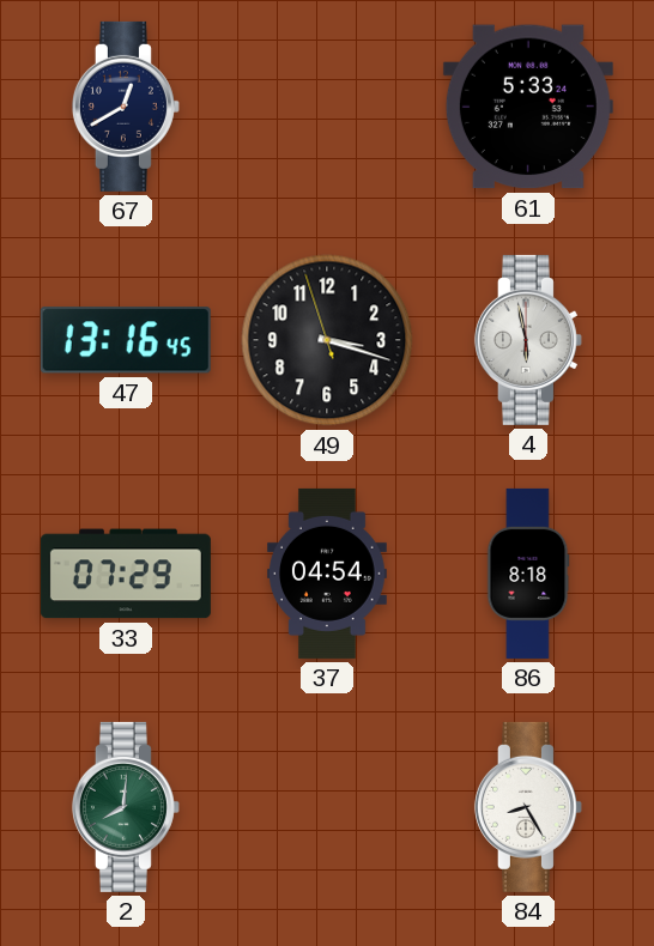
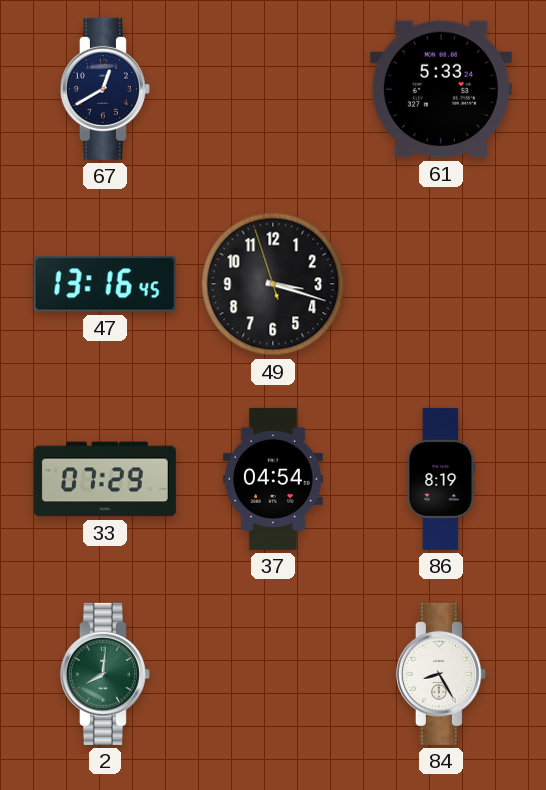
4: 5:58 -> none
86: 8:18 -> 8:19
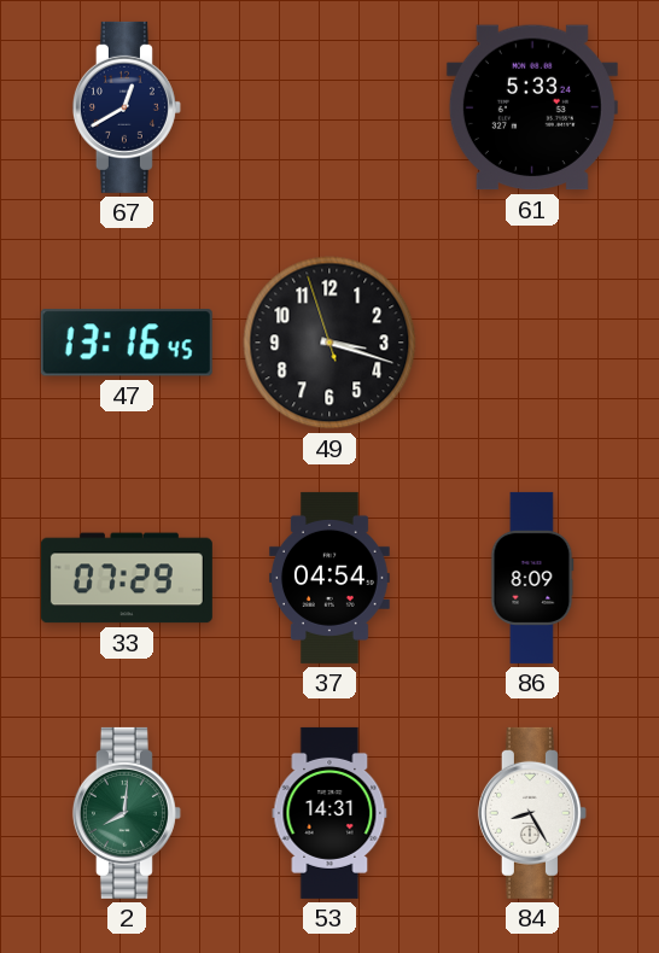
86: 8:19 -> 8:09
53: none -> 14:31
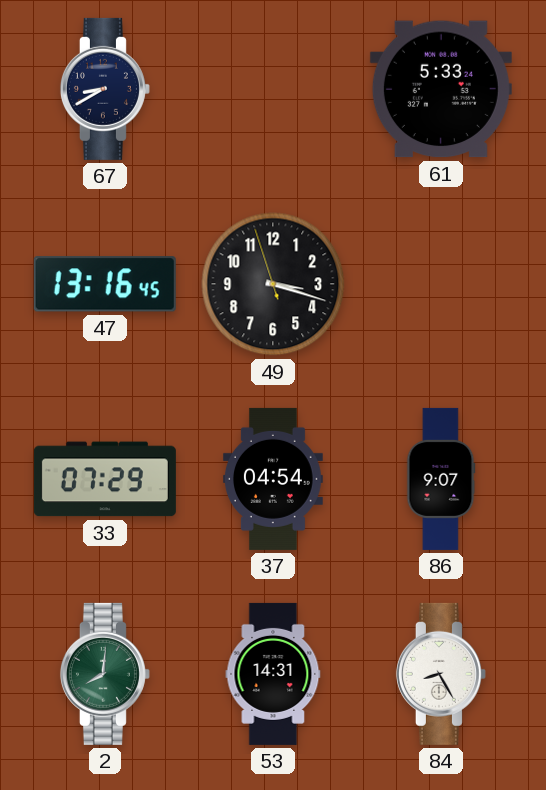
67: 12:40 -> 8:40
86: 8:09 -> 9:07
